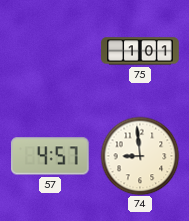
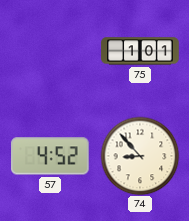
57: 4:57 -> 4:52
74: 8:59 -> 8:53
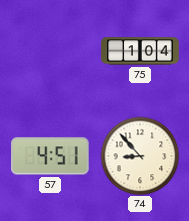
75: 1:01 -> 1:04
57: 4:52 -> 4:51
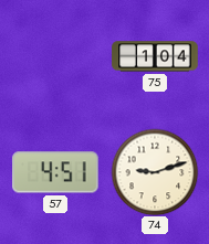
74: 8:53 -> 9:12
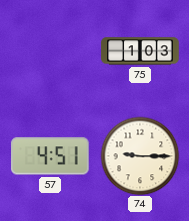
75: 1:04 -> 1:03
74: 9:12 -> 9:15
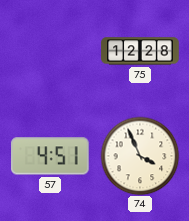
75: 1:03 -> 12:28
74: 9:15 -> 3:56
